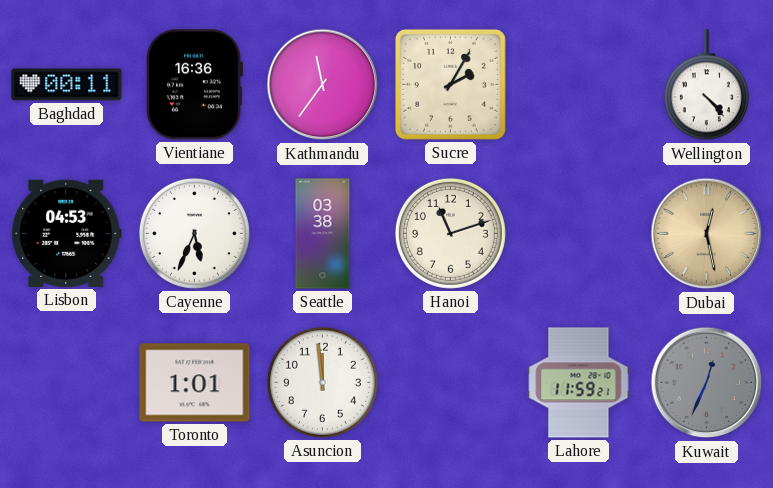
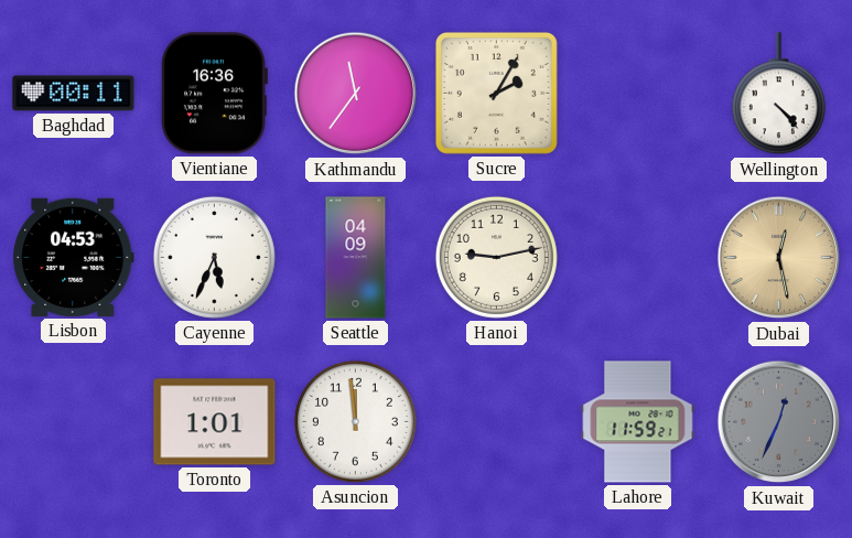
Seattle: 03:38 -> 04:09
Hanoi: 11:12 -> 9:13
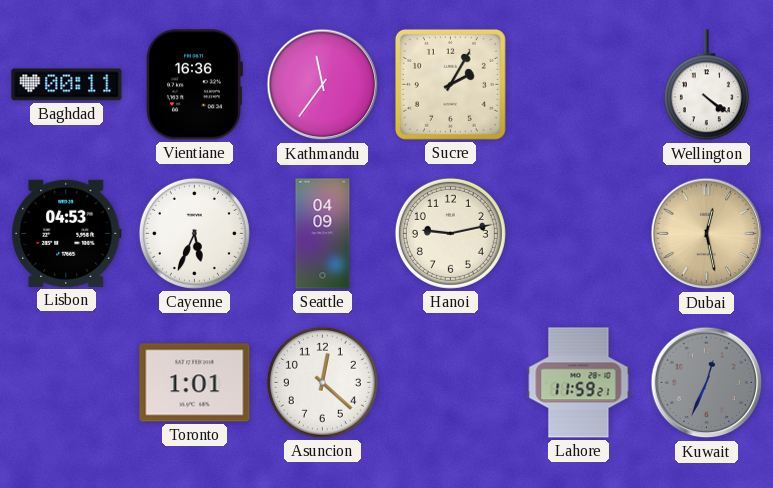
Wellington: 4:23 -> 4:21
Asuncion: 11:59 -> 12:22
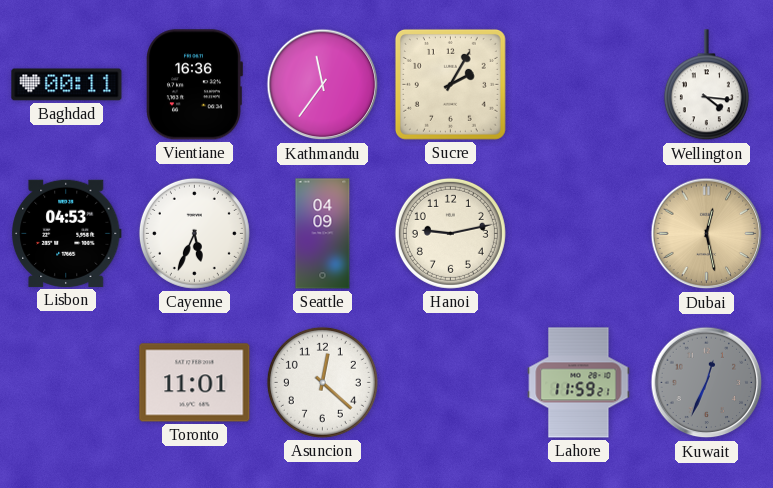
Wellington: 4:21 -> 4:16
Toronto: 1:01 -> 11:01
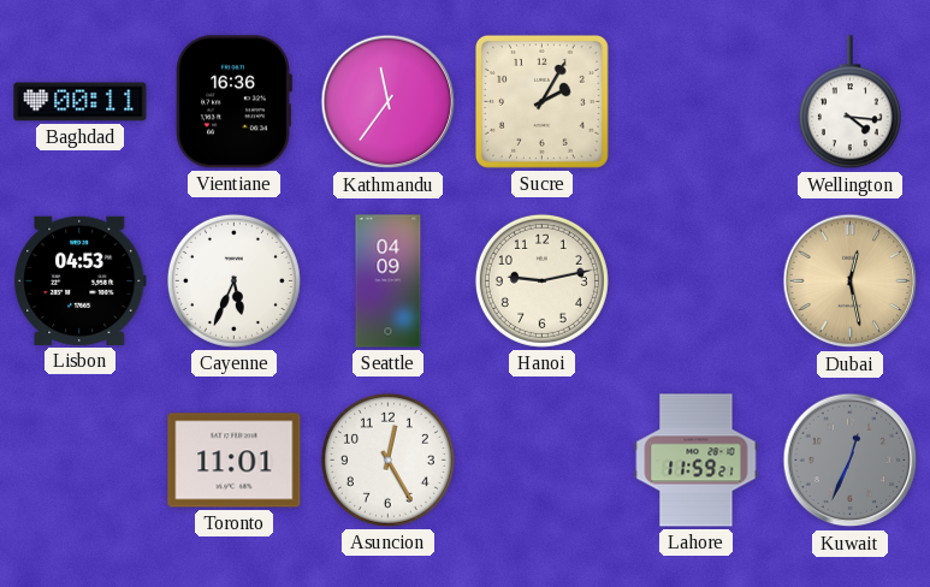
Asuncion: 12:22 -> 12:25
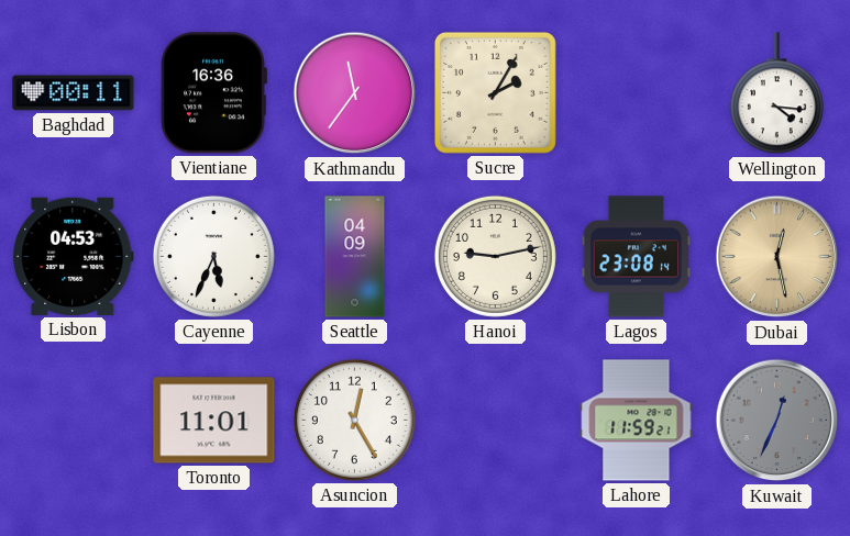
Lagos: none -> 23:08
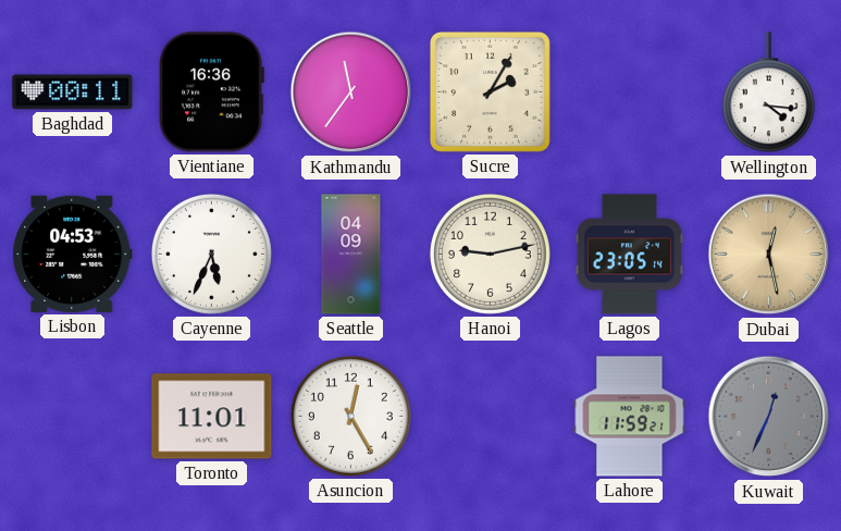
Lagos: 23:08 -> 23:05
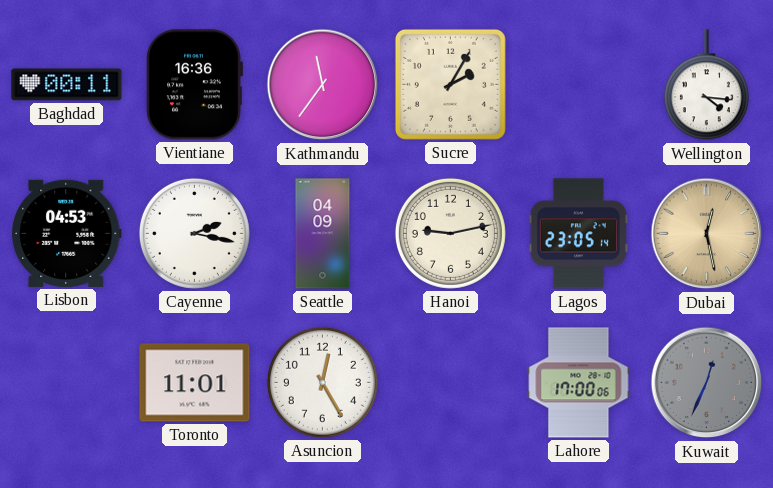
Cayenne: 5:34 -> 2:17
Lahore: 11:59 -> 17:00
